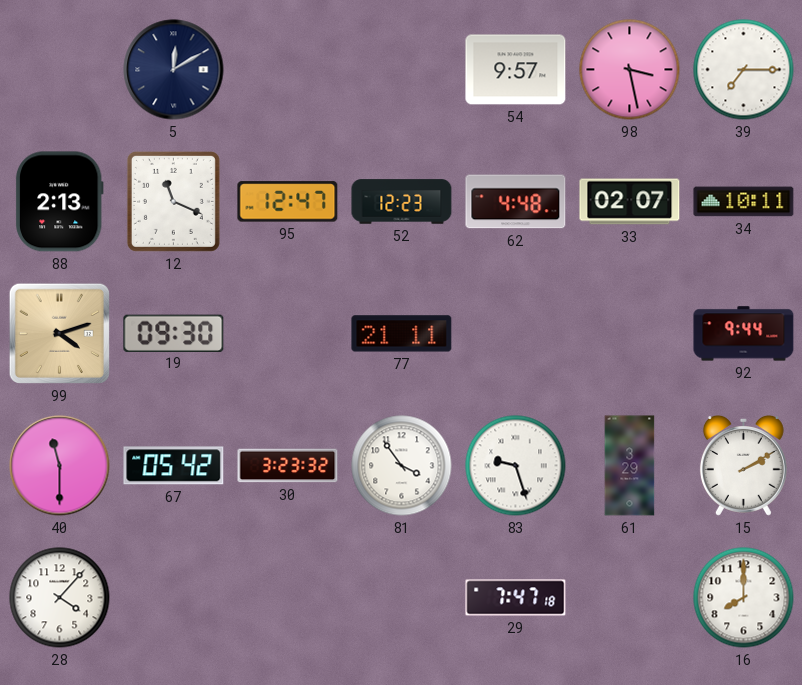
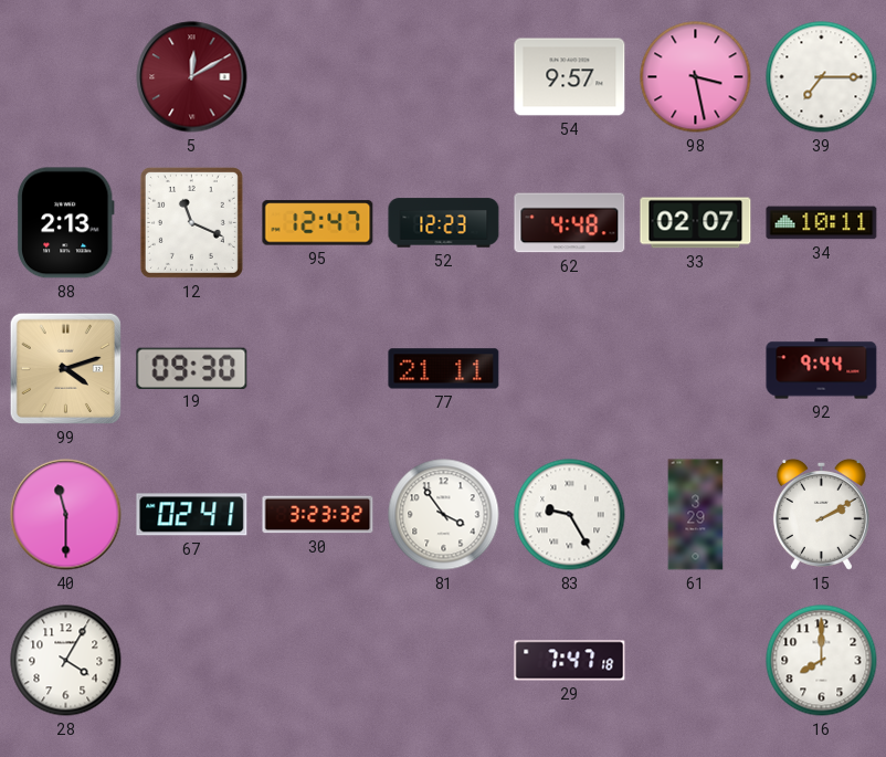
5 dial: navy -> burgundy
67: 05:42 -> 02:41
83: 9:27 -> 9:25
28: 4:07 -> 4:05
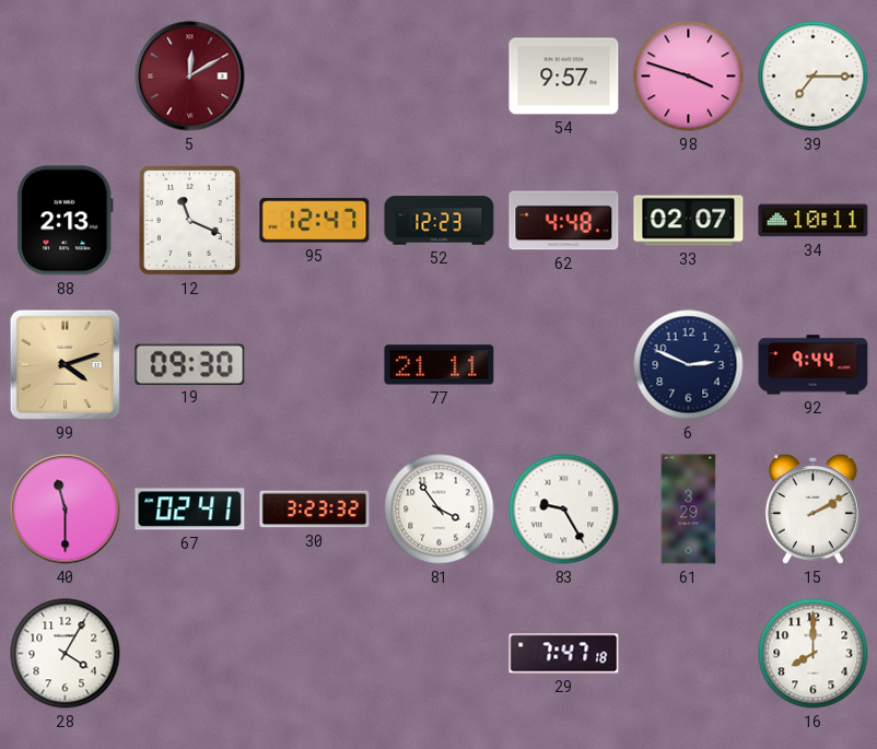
98: 3:28 -> 3:48
6: none -> 2:49
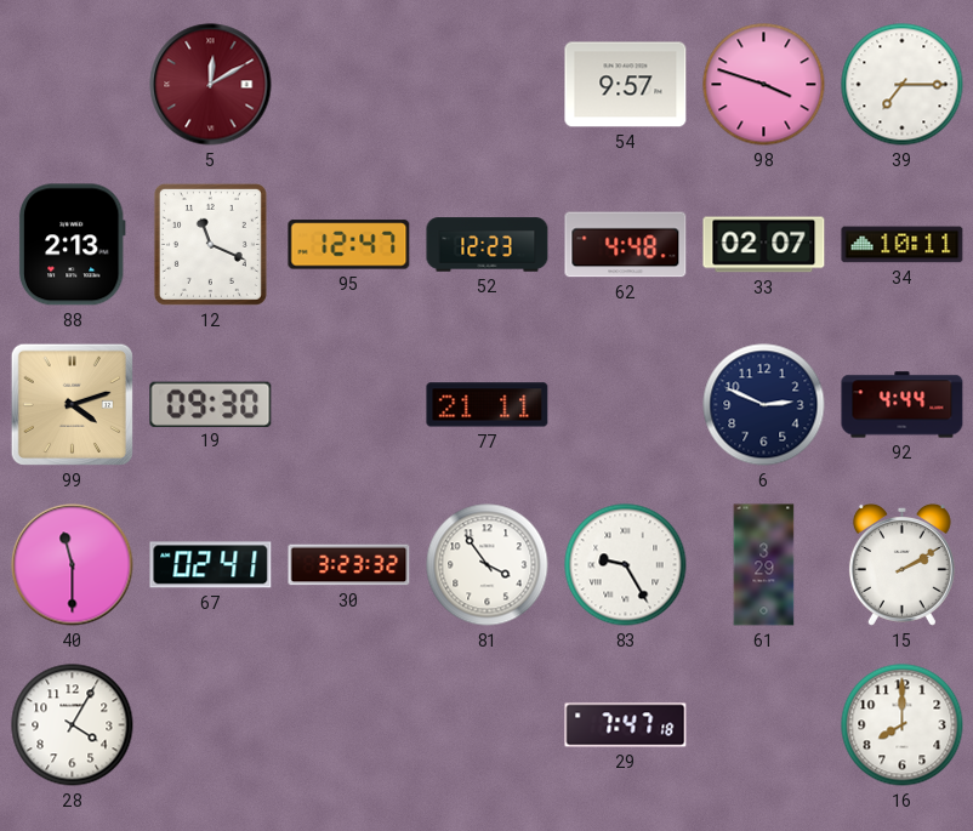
92: 9:44 -> 4:44
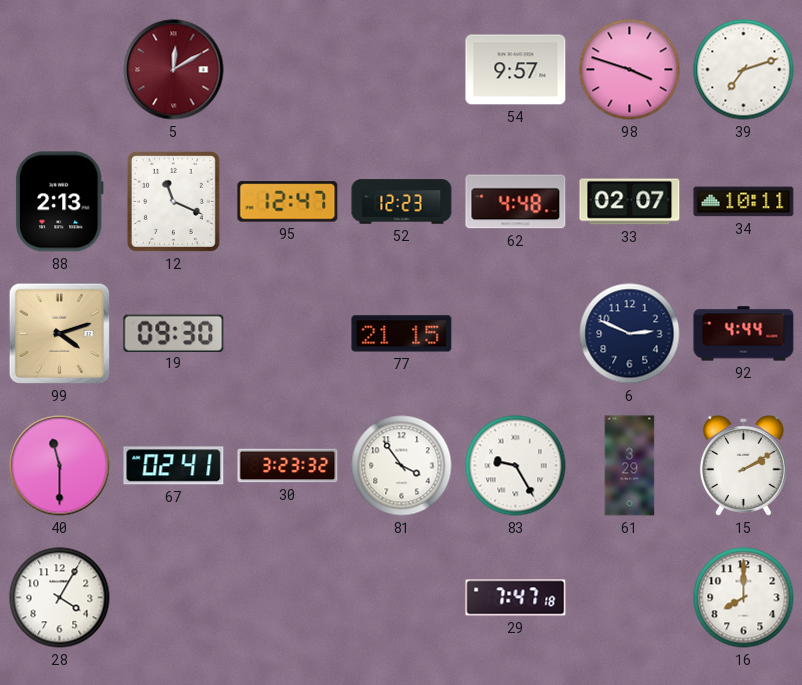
39: 7:15 -> 7:12
77: 21:11 -> 21:15
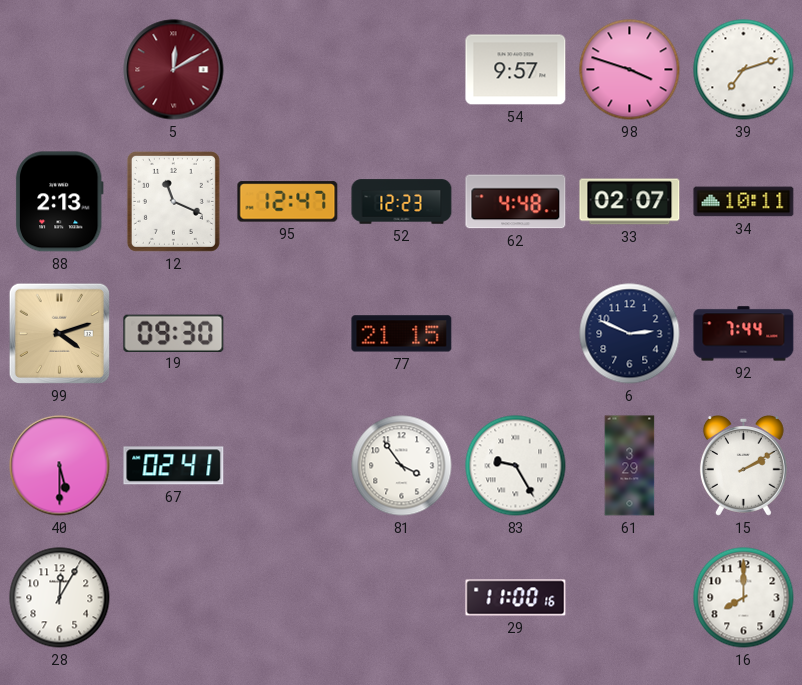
92: 4:44 -> 7:44
40: 11:30 -> 5:30
30: 3:23 -> none
28: 4:05 -> 12:05
29: 7:47 -> 11:00
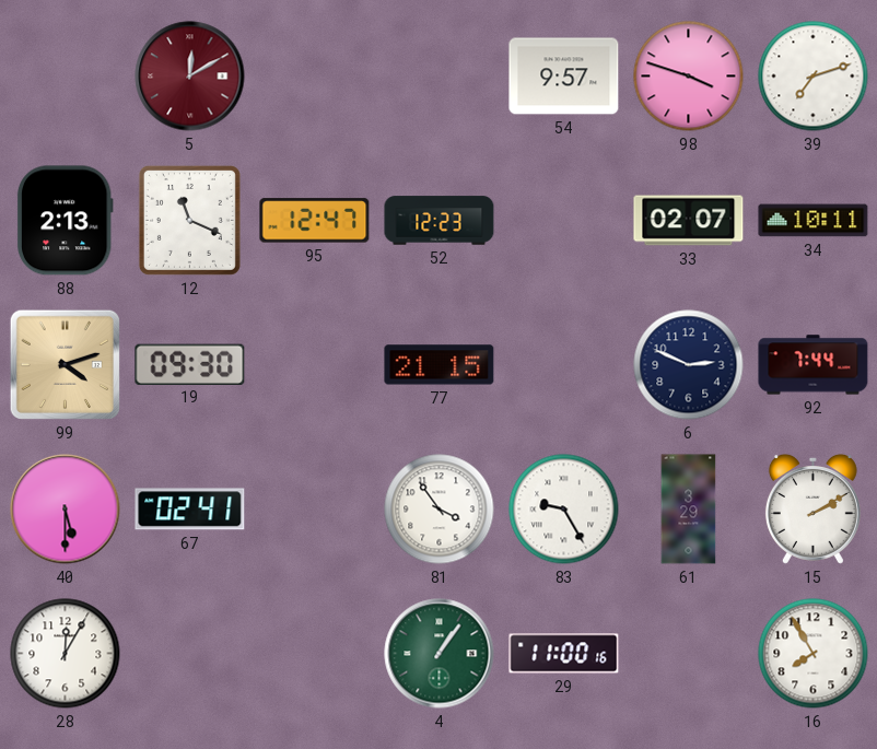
62: 4:48 -> none
4: none -> 1:06
16: 8:00 -> 7:55
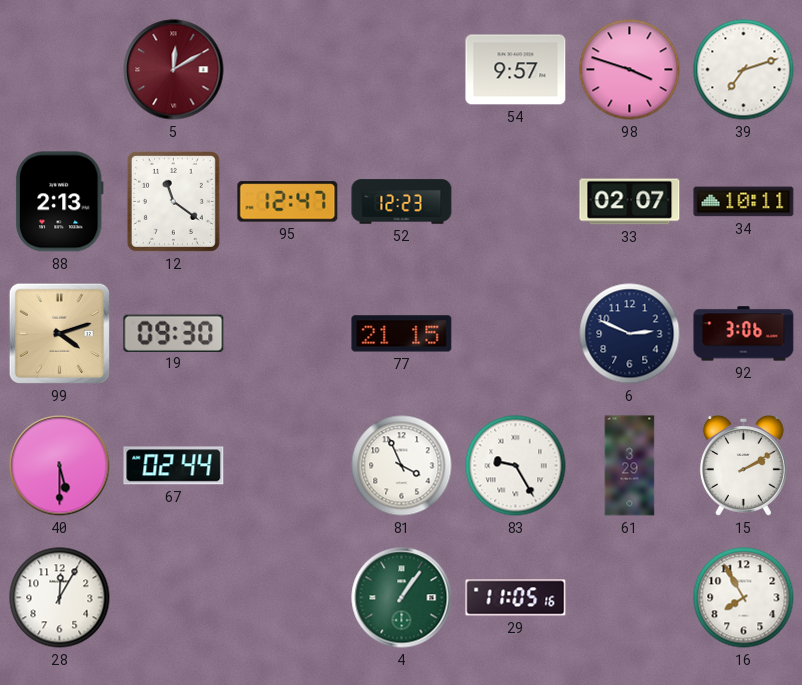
12: 11:19 -> 11:21
92: 7:44 -> 3:06
67: 02:41 -> 02:44
81: 3:54 -> 3:56
29: 11:00 -> 11:05
